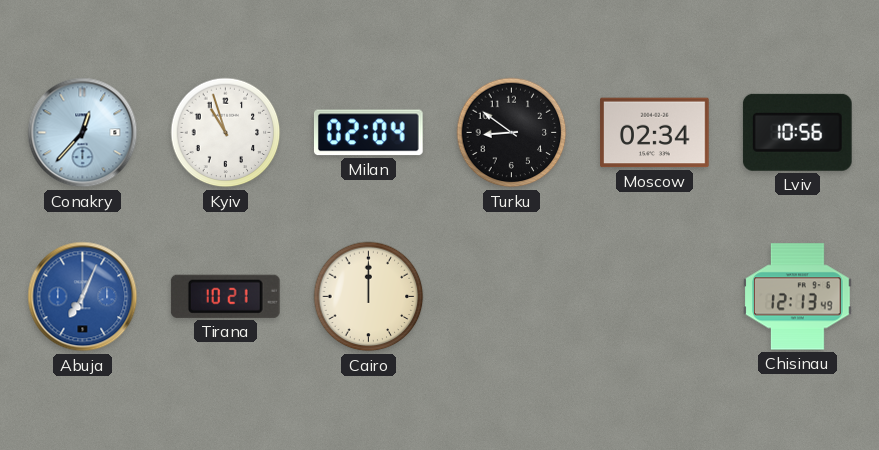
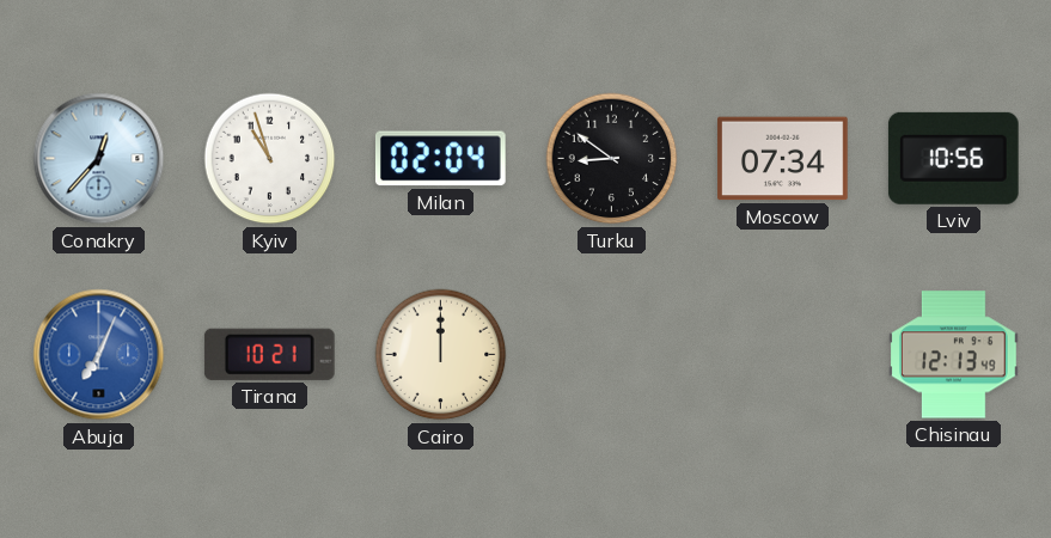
Moscow: 02:34 -> 07:34
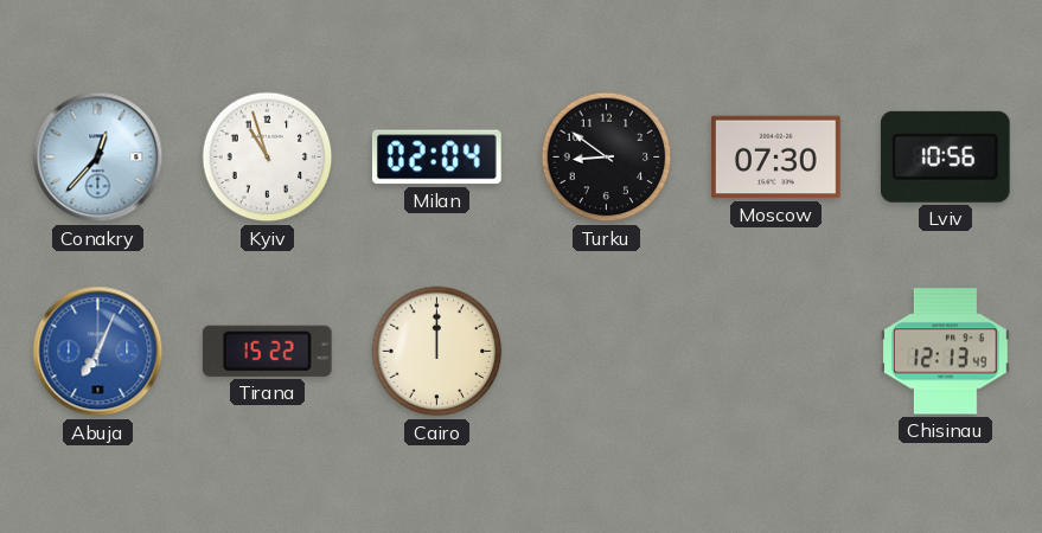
Moscow: 07:34 -> 07:30
Tirana: 10:21 -> 15:22
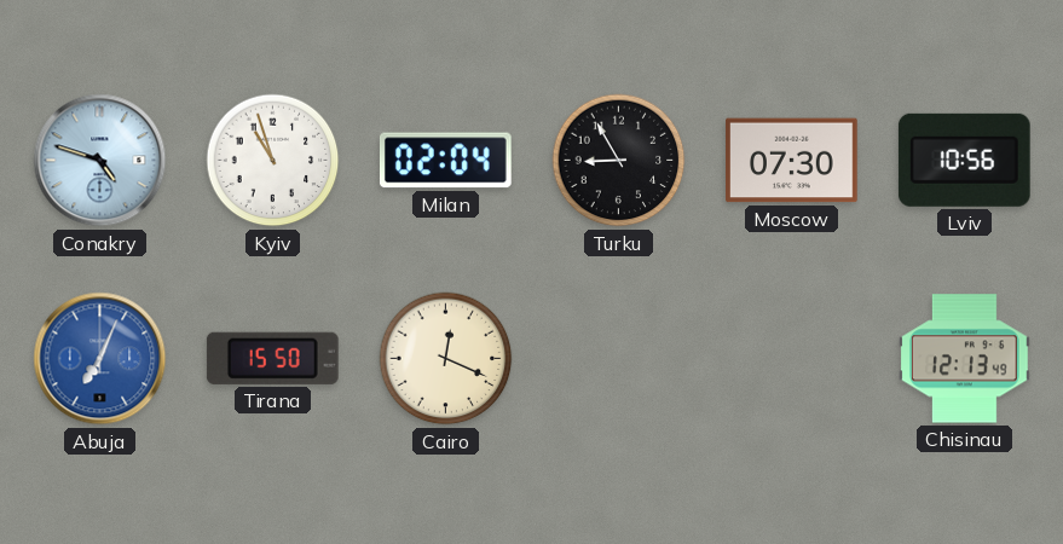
Conakry: 12:37 -> 4:48
Turku: 8:51 -> 8:55
Tirana: 15:22 -> 15:50
Cairo: 12:00 -> 12:19
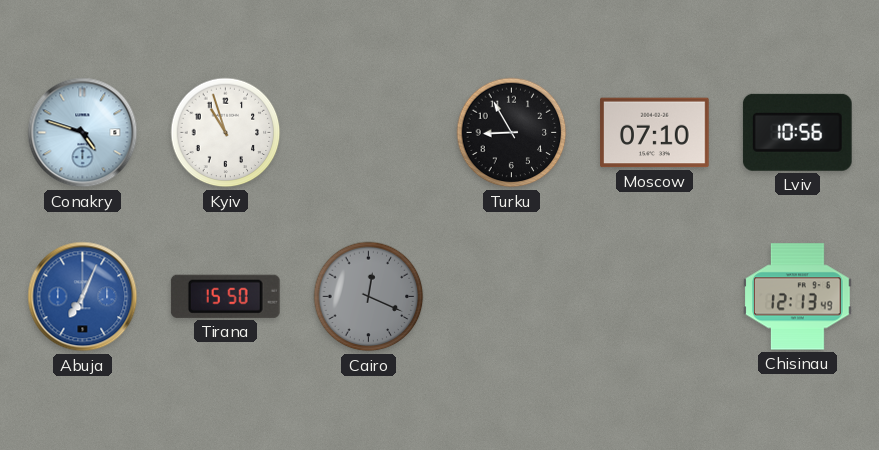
Milan: 02:04 -> none
Moscow: 07:30 -> 07:10
Cairo dial: cream -> grey
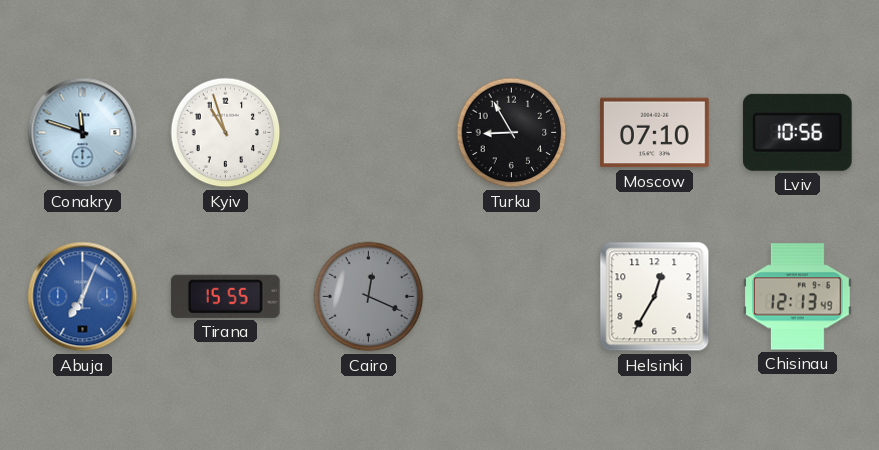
Conakry: 4:48 -> 11:48
Tirana: 15:50 -> 15:55
Helsinki: none -> 12:35
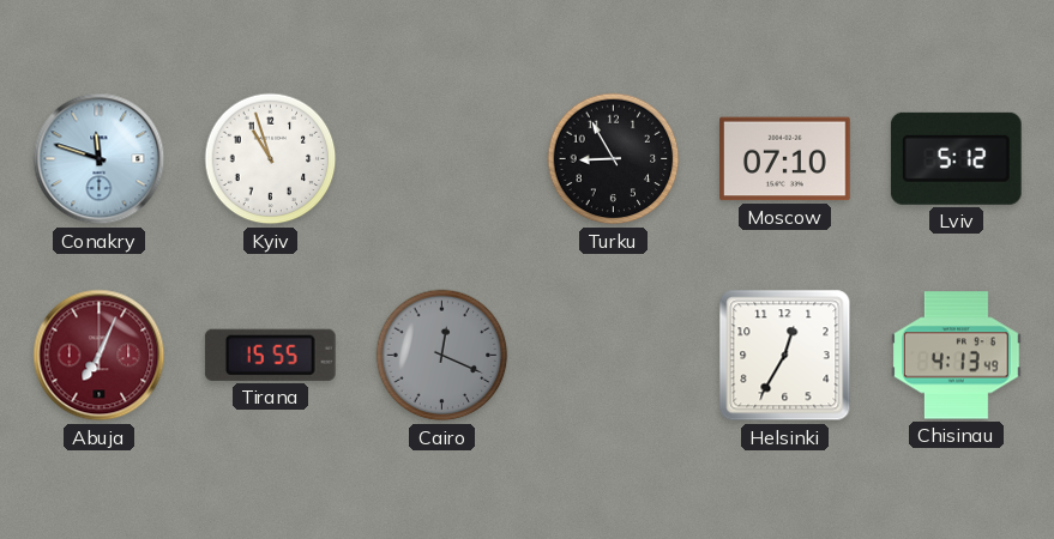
Lviv: 10:56 -> 5:12
Abuja dial: blue -> burgundy
Chisinau: 12:13 -> 4:13
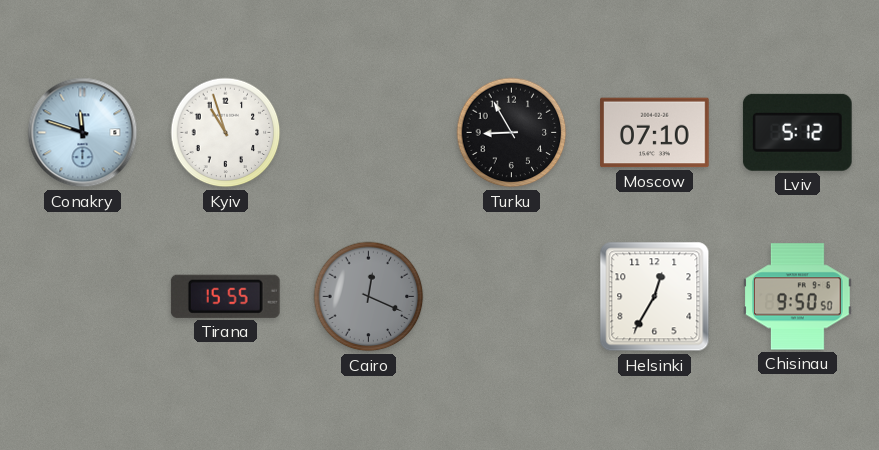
Abuja: 7:04 -> none
Chisinau: 4:13 -> 9:50
